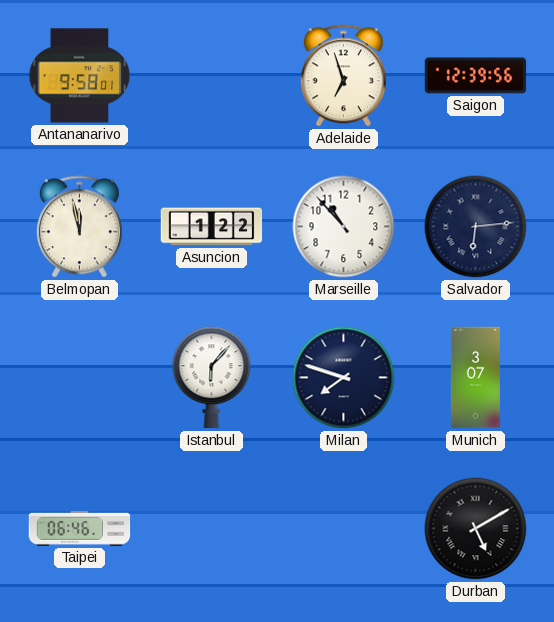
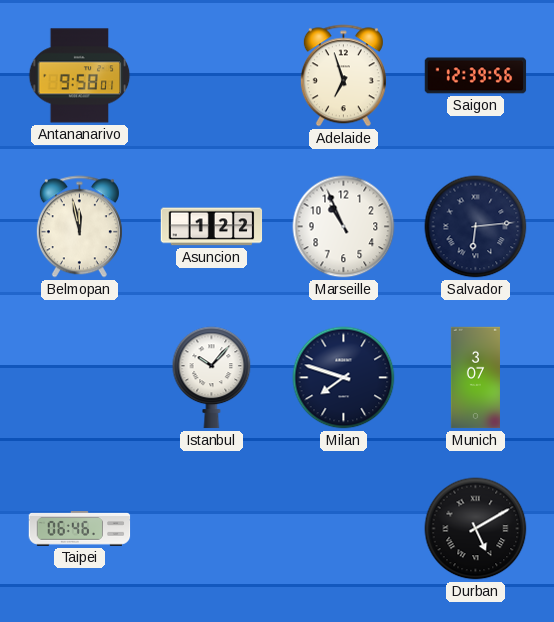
Marseille: 10:53 -> 10:56
Istanbul: 6:07 -> 10:07
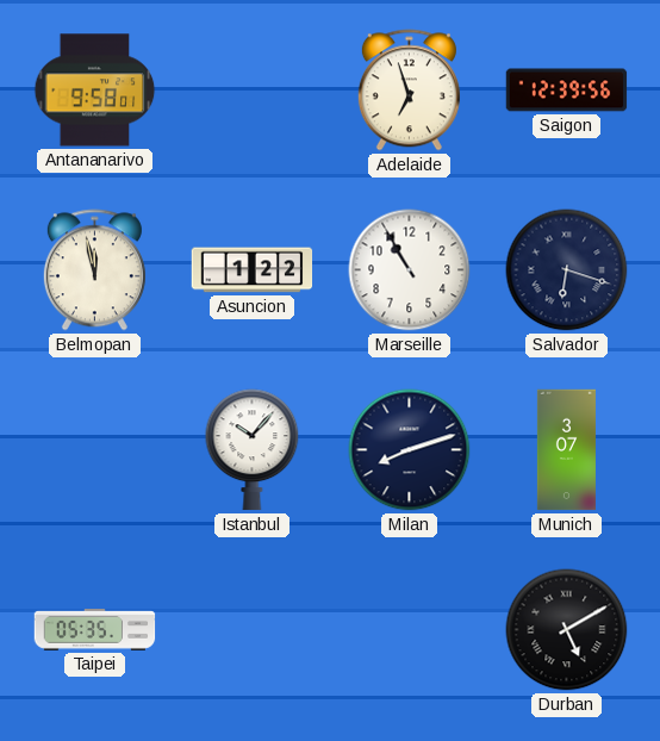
Marseille: 10:56 -> 10:55
Salvador: 6:14 -> 6:18
Milan: 7:48 -> 8:12
Taipei: 06:46 -> 05:35
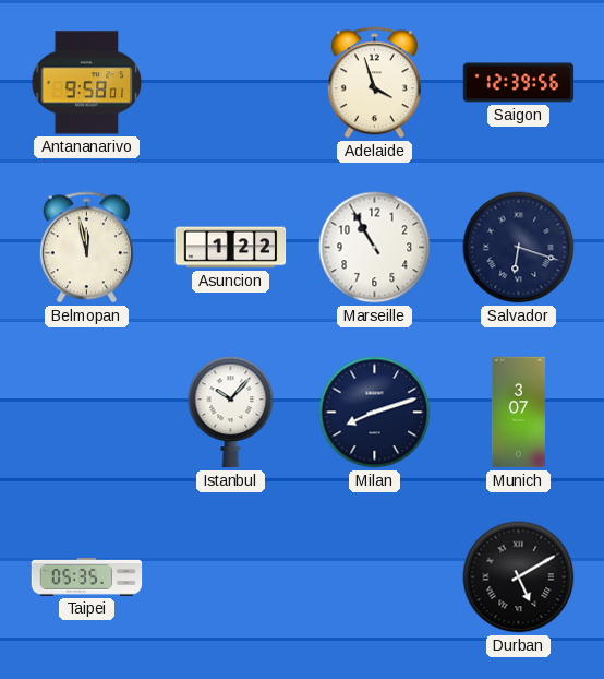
Adelaide: 6:57 -> 3:57
